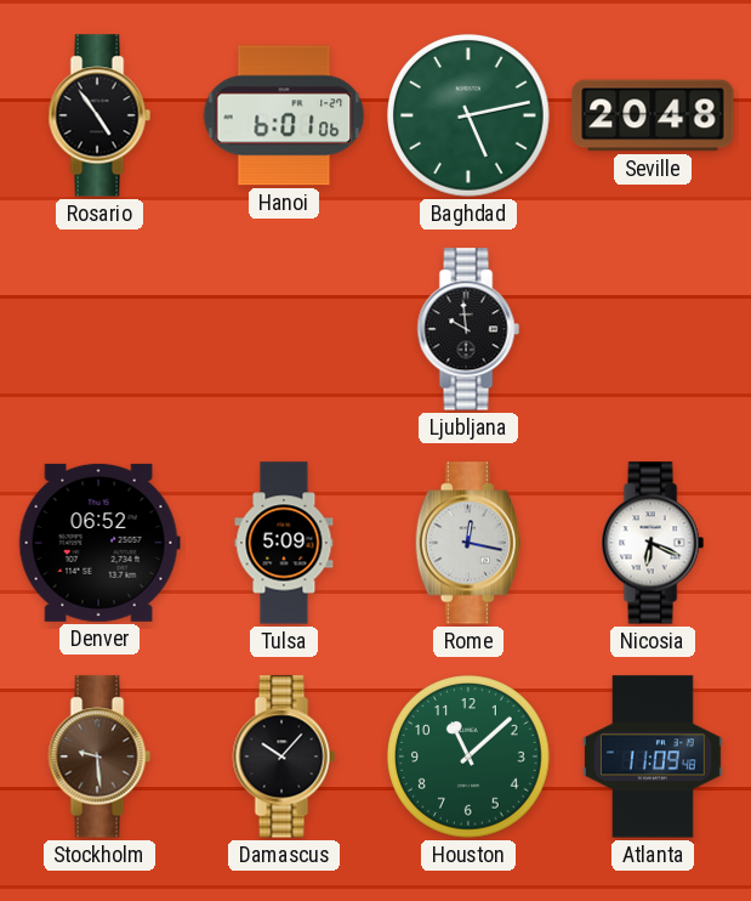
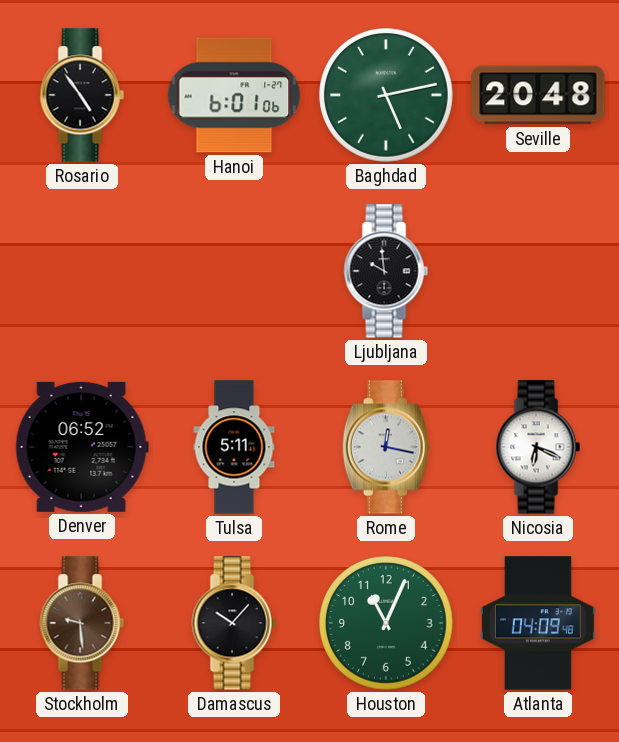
Tulsa: 5:09 -> 5:11
Houston: 11:08 -> 11:04
Atlanta: 11:09 -> 04:09
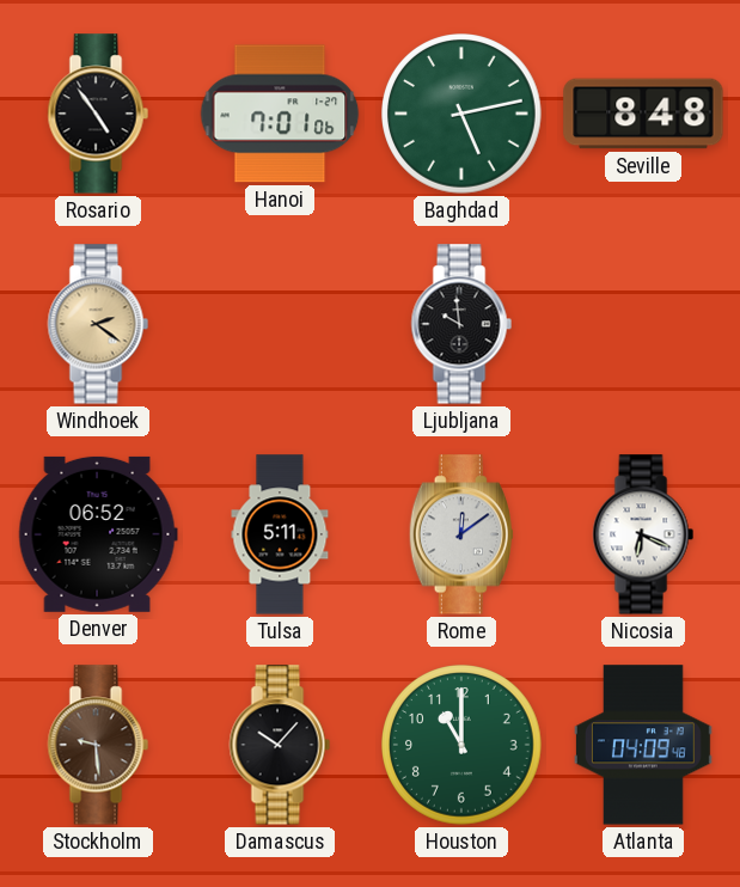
Hanoi: 6:01 -> 7:01
Seville: 20:48 -> 8:48
Windhoek: none -> 2:21
Rome: 12:17 -> 12:09
Houston: 11:04 -> 11:00
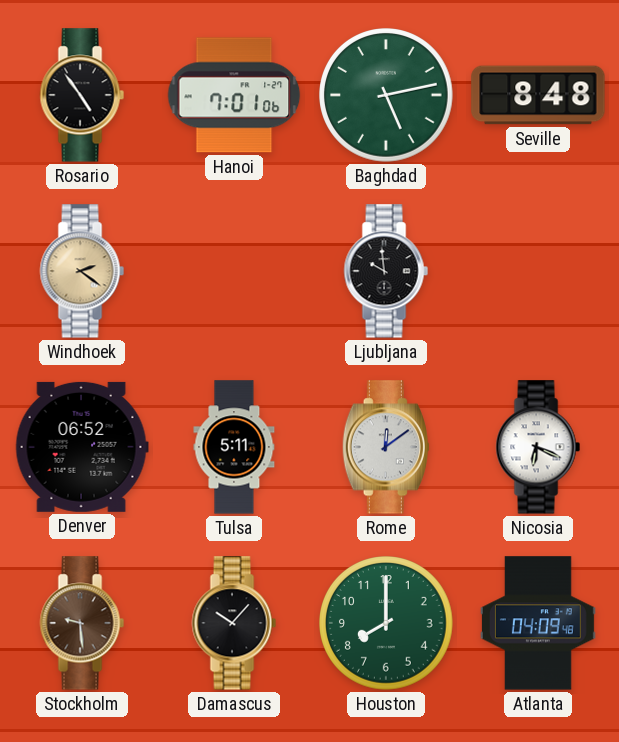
Houston: 11:00 -> 8:00
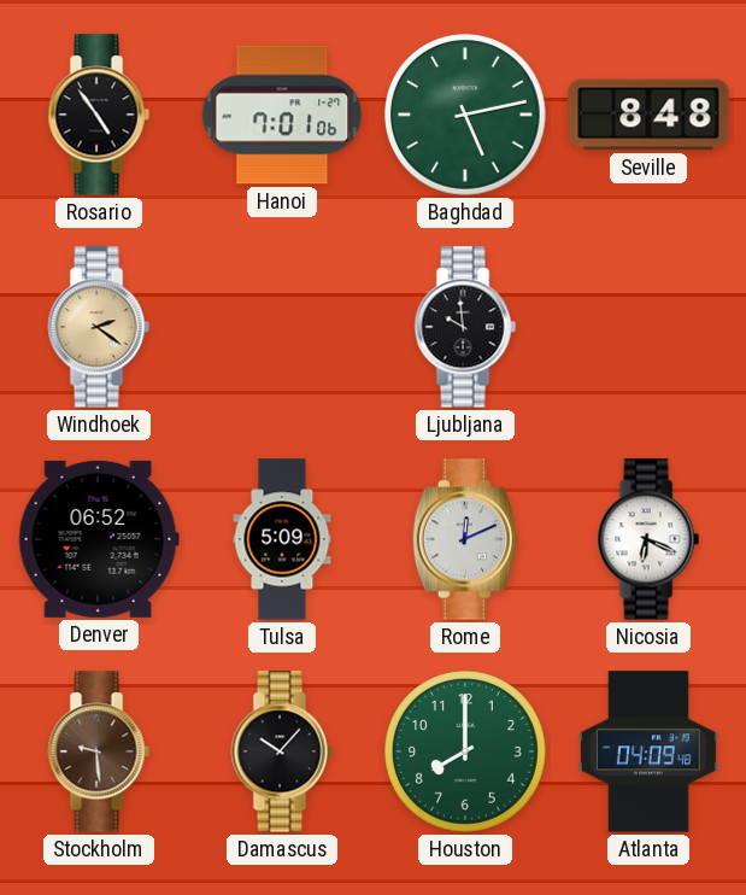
Tulsa: 5:11 -> 5:09
Rome: 12:09 -> 12:11
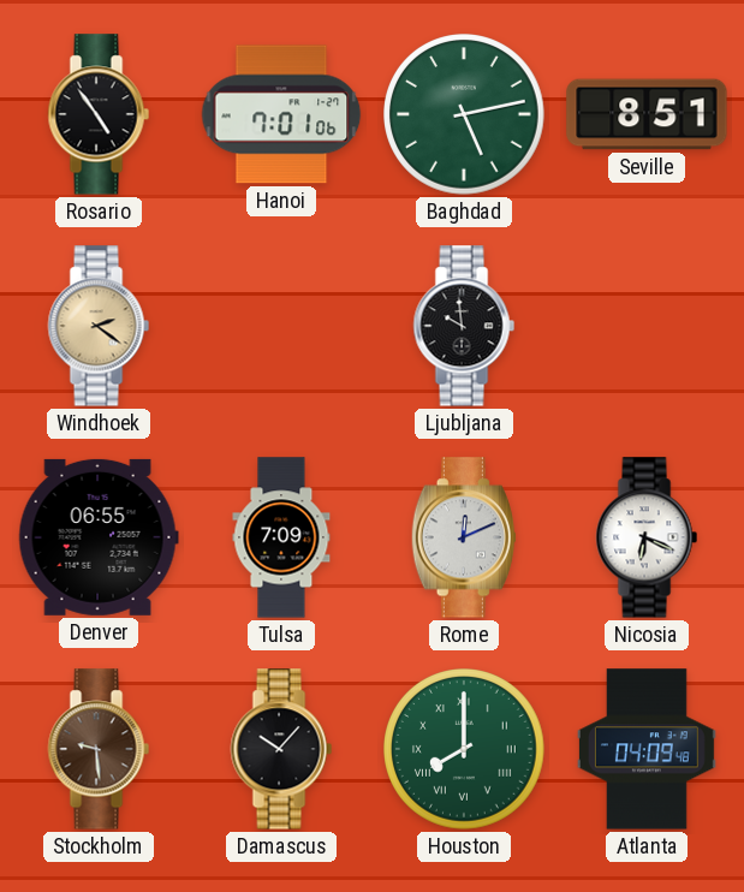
Seville: 8:48 -> 8:51
Denver: 06:52 -> 06:55
Tulsa: 5:09 -> 7:09
Houston numerals: Arabic -> Roman
